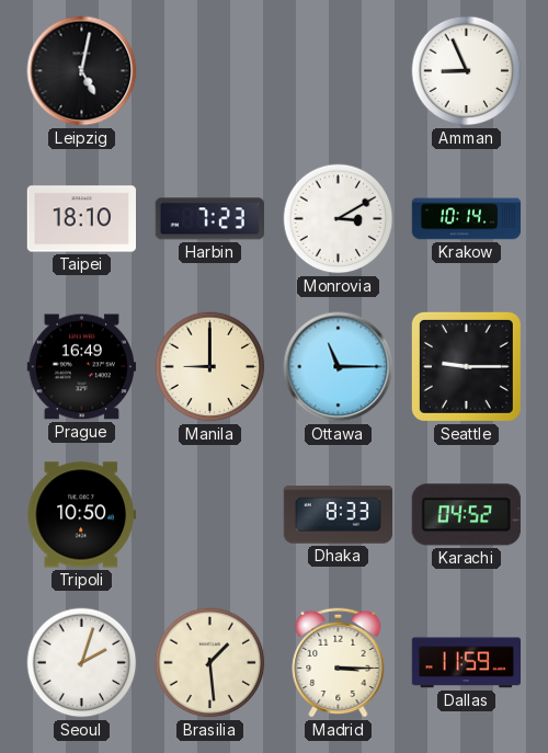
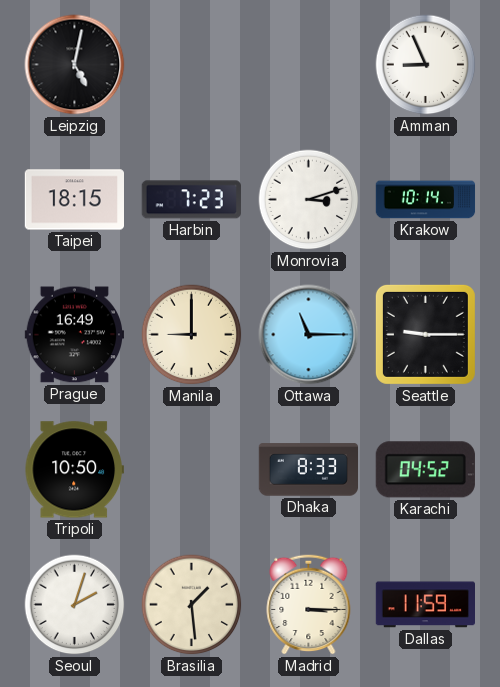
Taipei: 18:10 -> 18:15
Monrovia: 3:10 -> 3:12
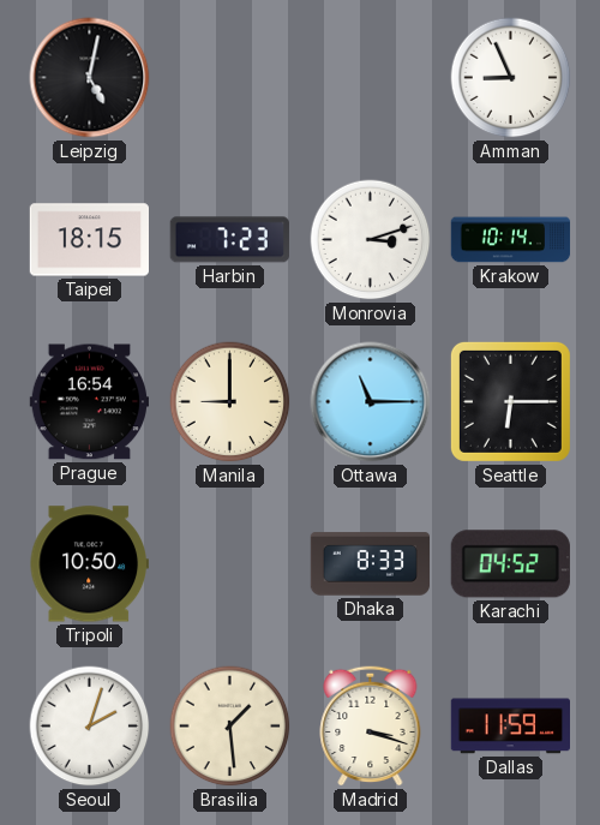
Prague: 16:49 -> 16:54
Seattle: 9:15 -> 6:15
Madrid: 3:15 -> 3:18
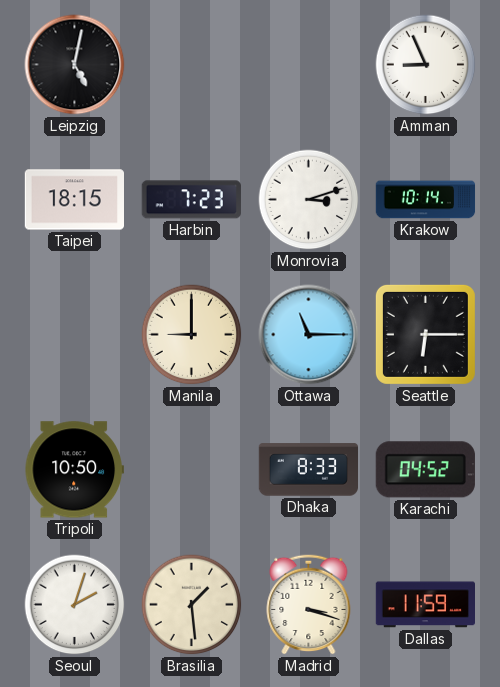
Prague: 16:54 -> none
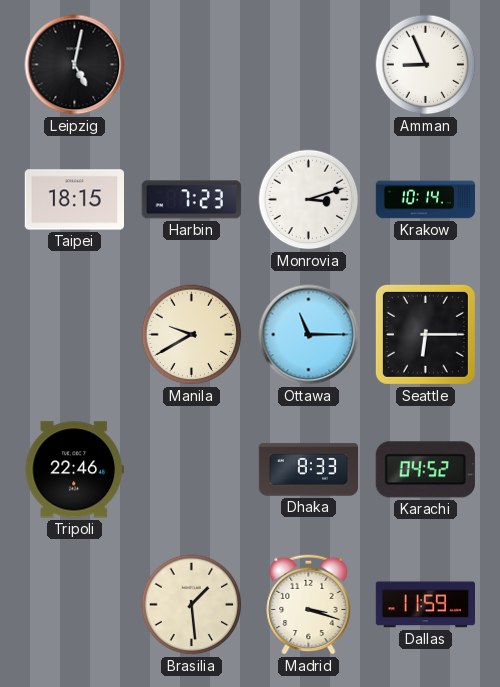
Manila: 9:00 -> 9:40
Tripoli: 10:50 -> 22:46
Seoul: 2:03 -> none
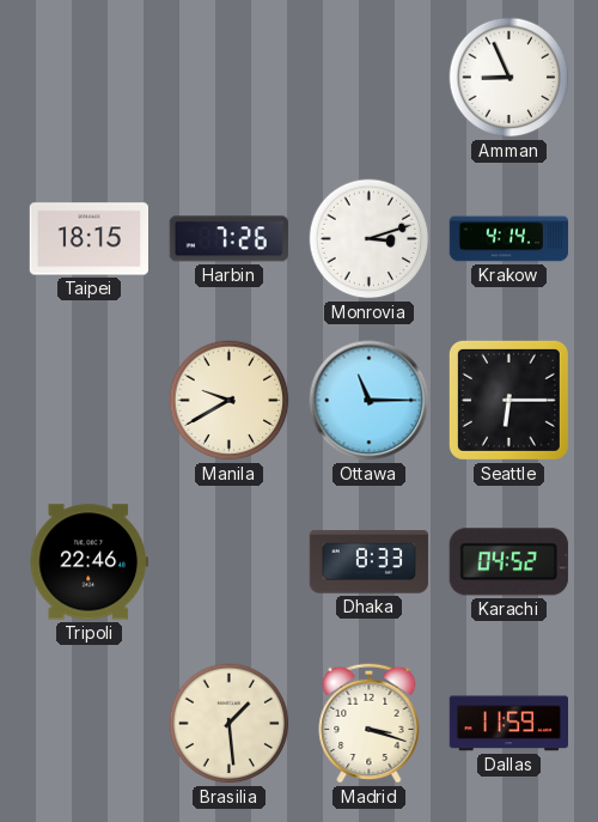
Leipzig: 5:02 -> none
Harbin: 7:23 -> 7:26
Krakow: 10:14 -> 4:14
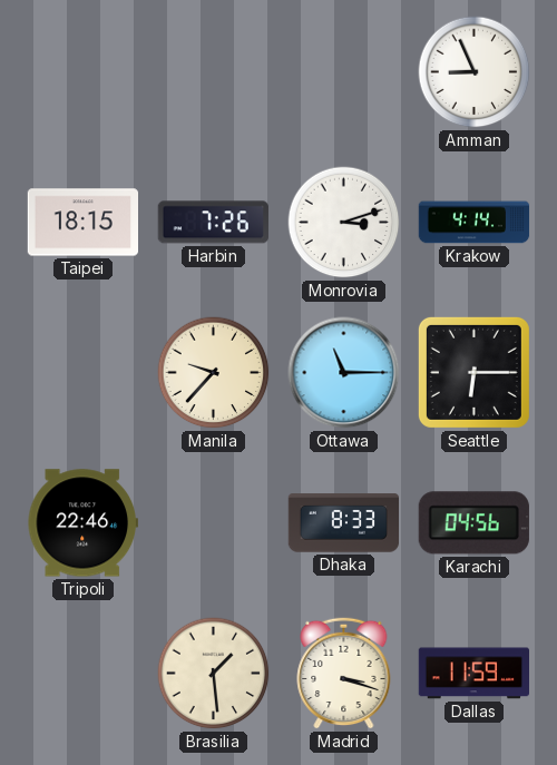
Manila: 9:40 -> 9:37
Karachi: 04:52 -> 04:56
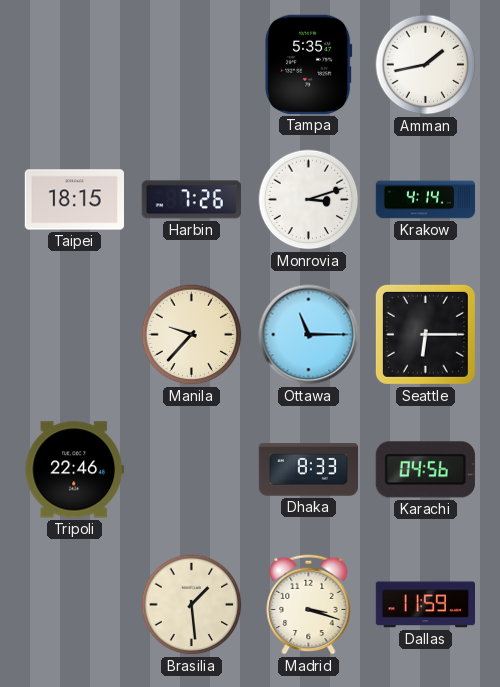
Tampa: none -> 5:35
Amman: 8:56 -> 1:43
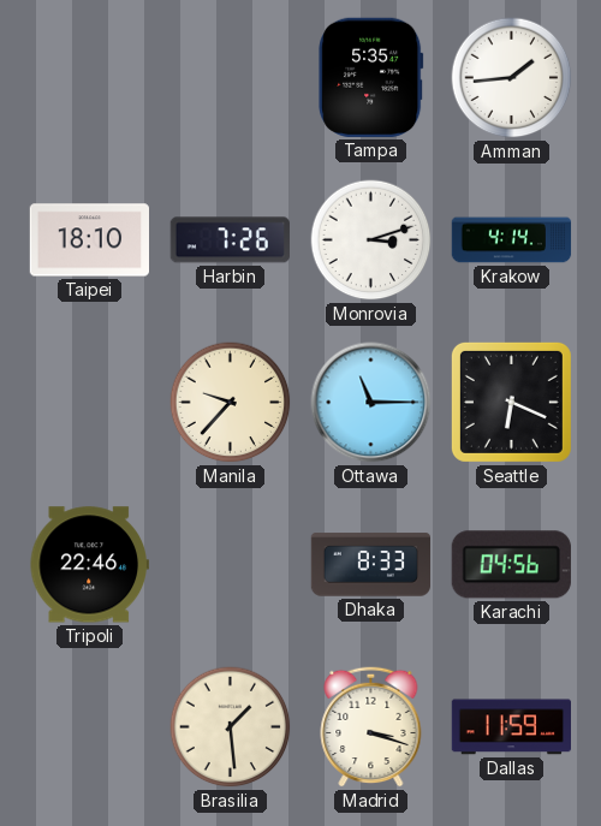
Amman: 1:43 -> 1:44
Taipei: 18:15 -> 18:10
Seattle: 6:15 -> 6:19
